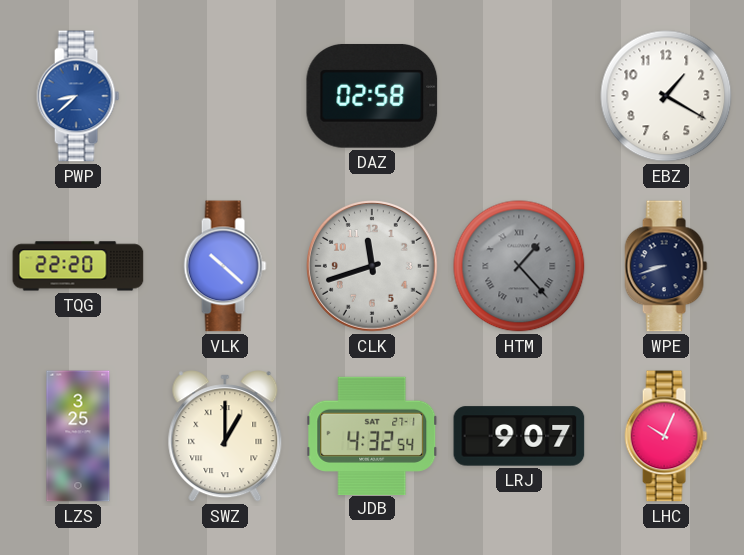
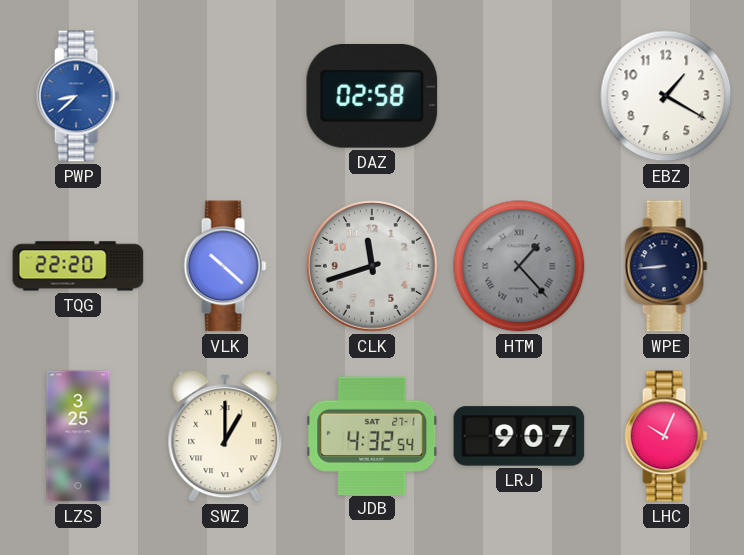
WPE: 8:42 -> 8:44
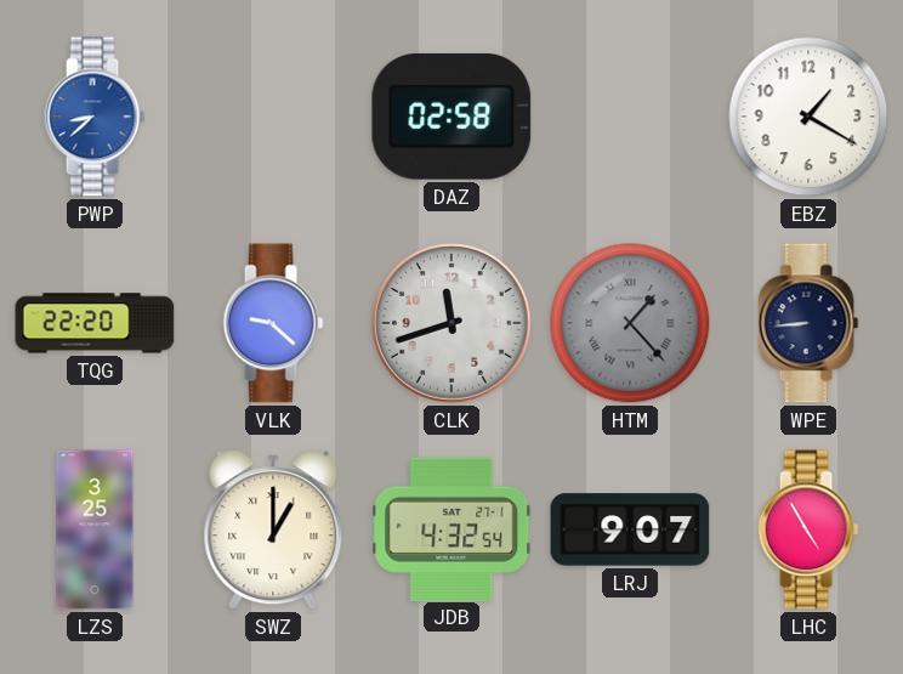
VLK: 10:22 -> 9:22
LHC: 10:04 -> 4:55
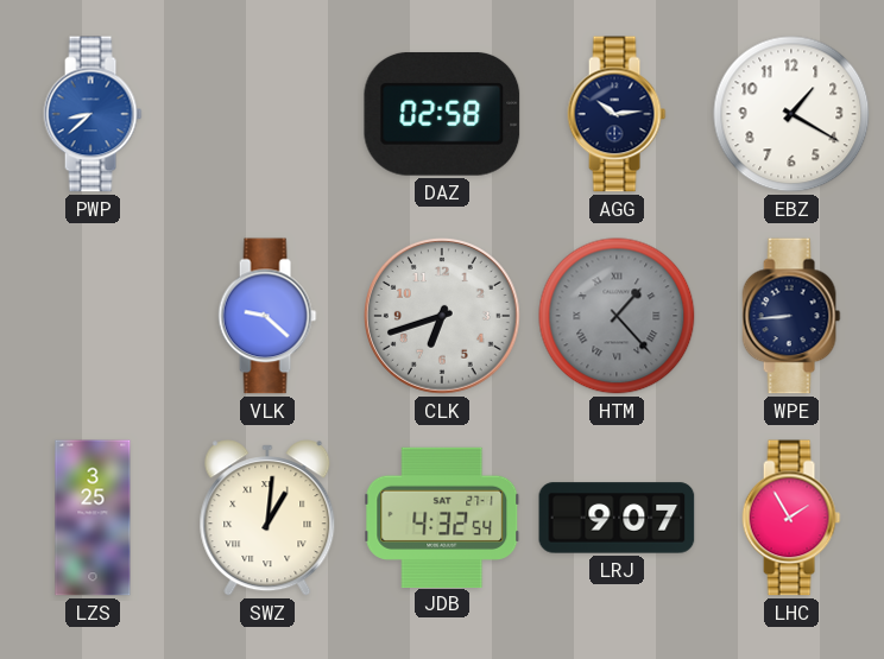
AGG: none -> 10:14
TQG: 22:20 -> none
CLK: 11:42 -> 6:42
SWZ: 1:00 -> 1:01
LHC: 4:55 -> 1:55
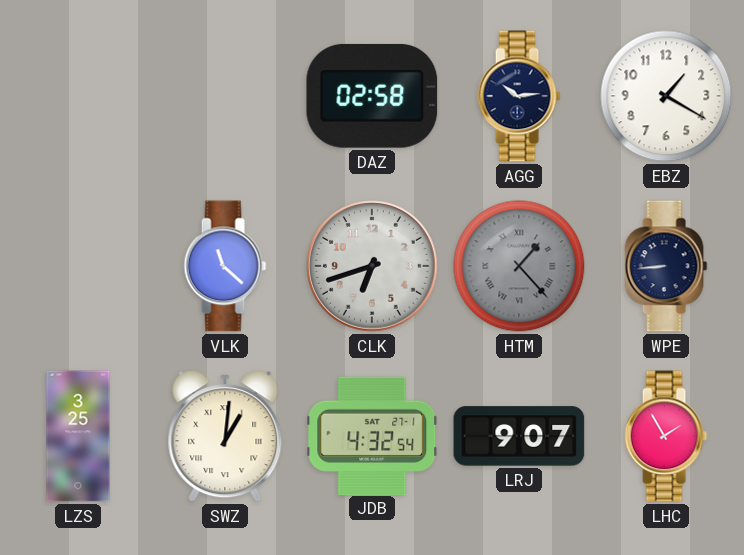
PWP: 8:38 -> none
VLK: 9:22 -> 11:22
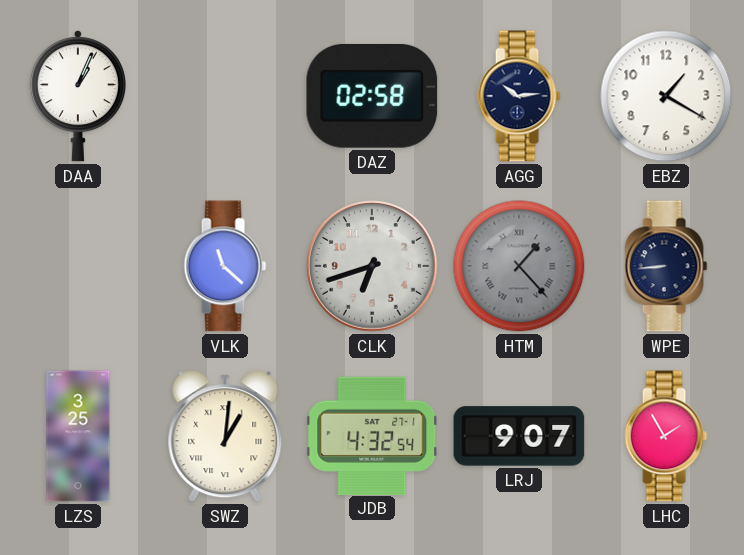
DAA: none -> 1:04
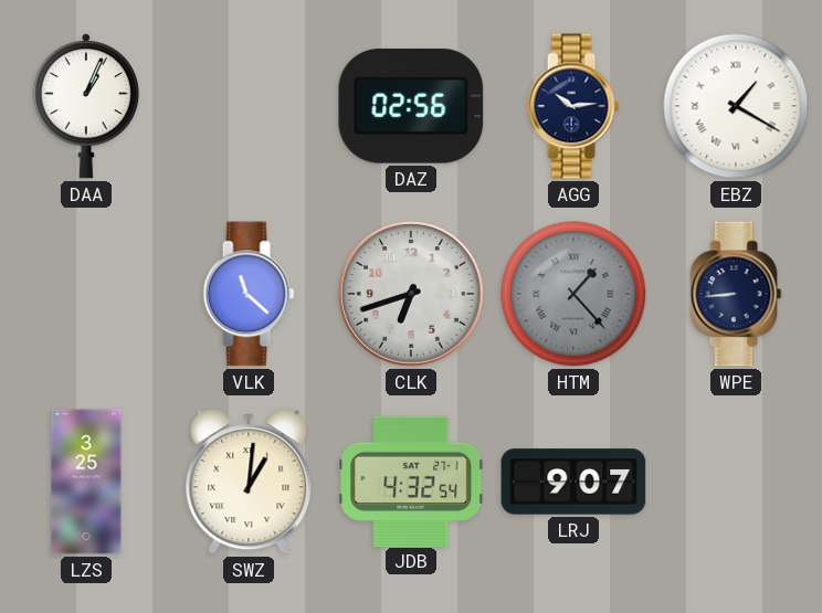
DAZ: 02:58 -> 02:56
EBZ numerals: Arabic -> Roman
LHC: 1:55 -> none
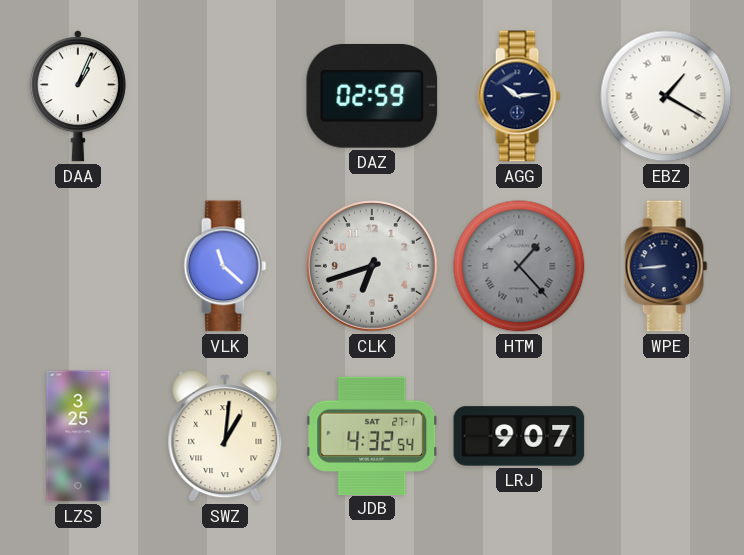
DAZ: 02:56 -> 02:59
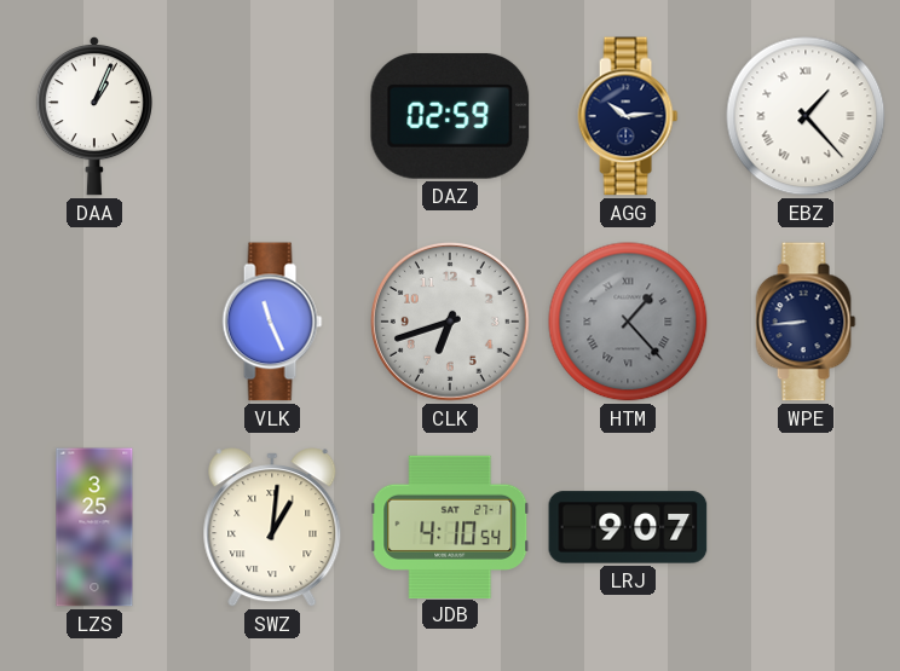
EBZ: 1:20 -> 1:23
VLK: 11:22 -> 11:26
JDB: 4:32 -> 4:10
